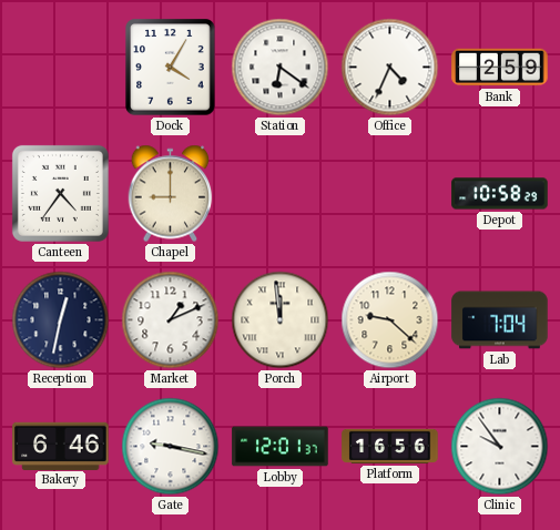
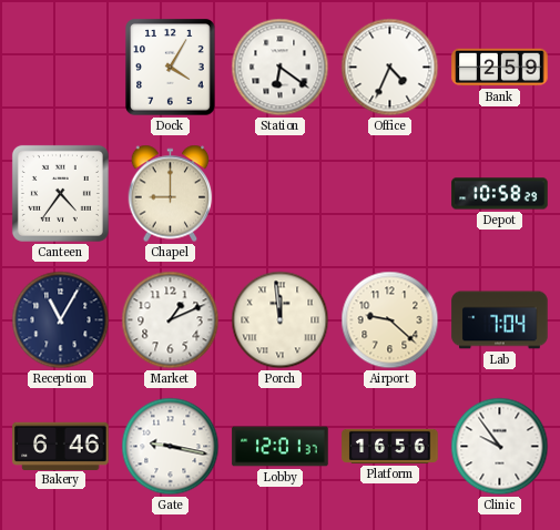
Reception: 12:32 -> 11:05
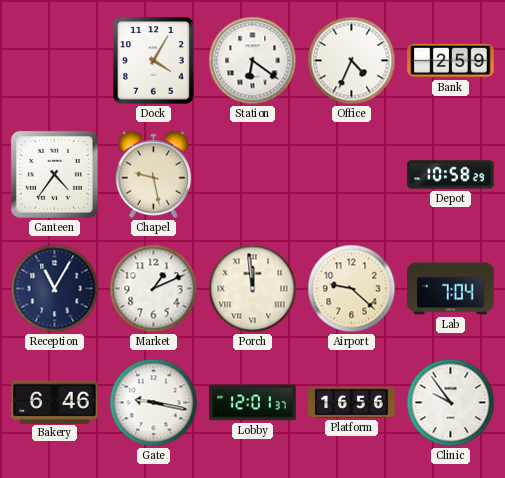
Chapel: 9:00 -> 9:28
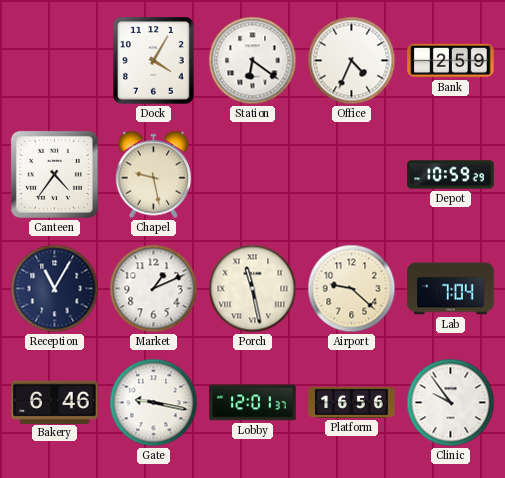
Depot: 10:58 -> 10:59
Porch: 11:59 -> 11:28
